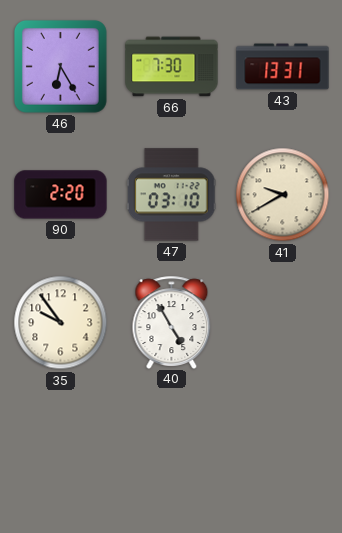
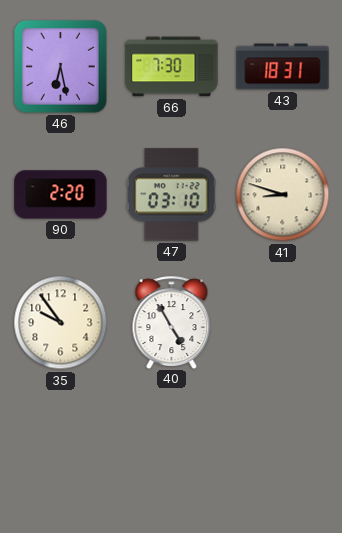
46: 6:25 -> 6:28
43: 13:31 -> 18:31
41: 9:40 -> 8:48
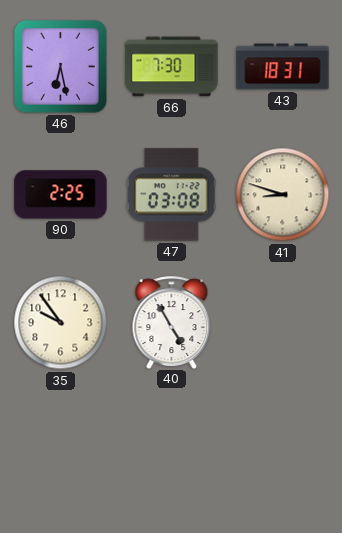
90: 2:20 -> 2:25
47: 03:10 -> 03:08
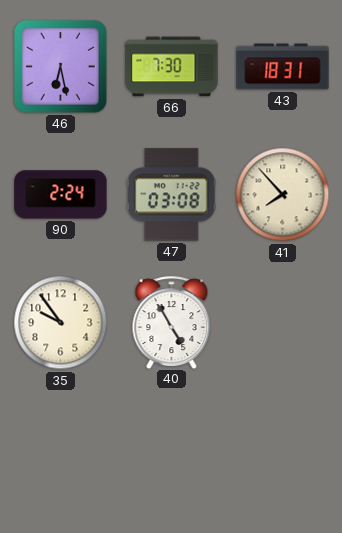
90: 2:25 -> 2:24
41: 8:48 -> 7:53
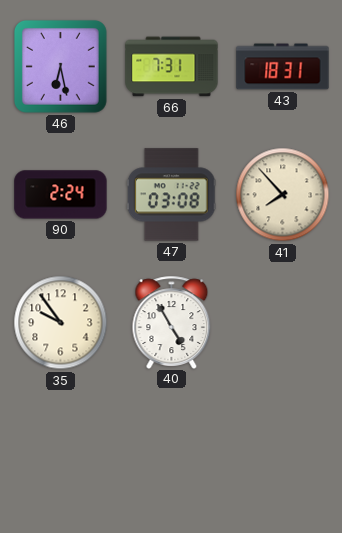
66: 7:30 -> 7:31
